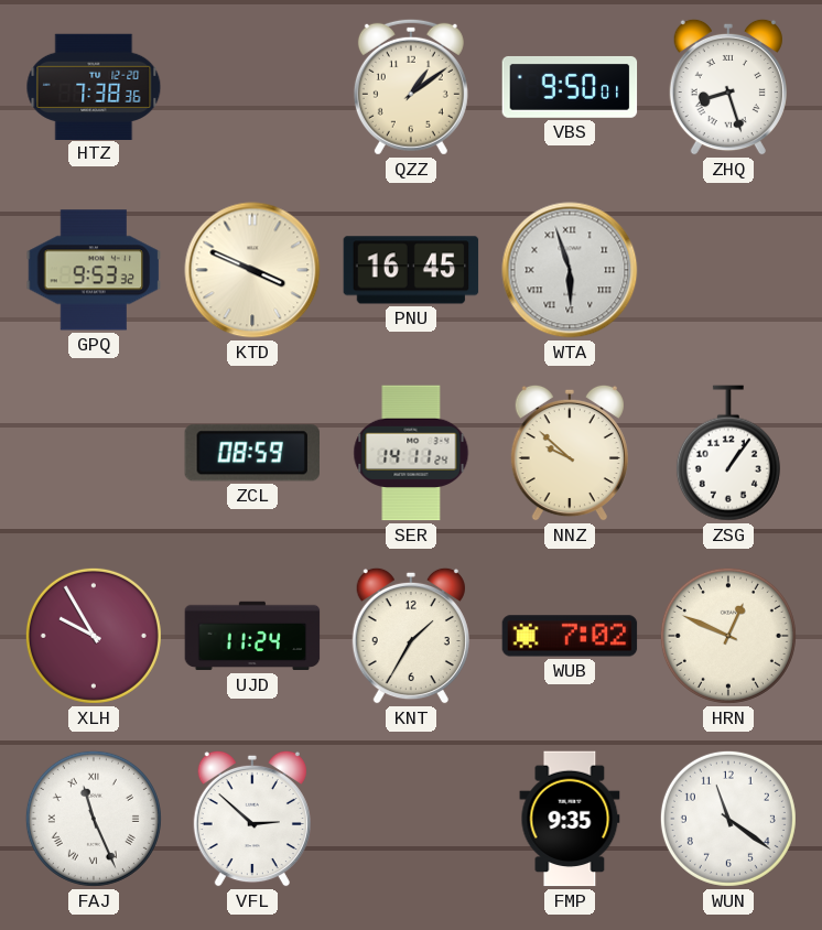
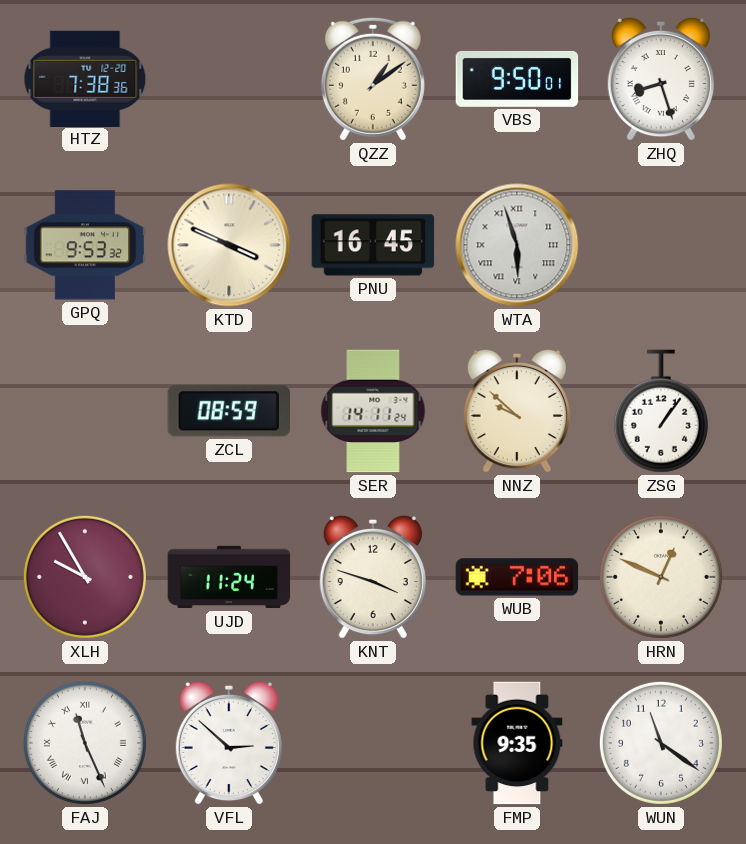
KNT: 1:35 -> 3:48
WUB: 7:02 -> 7:06
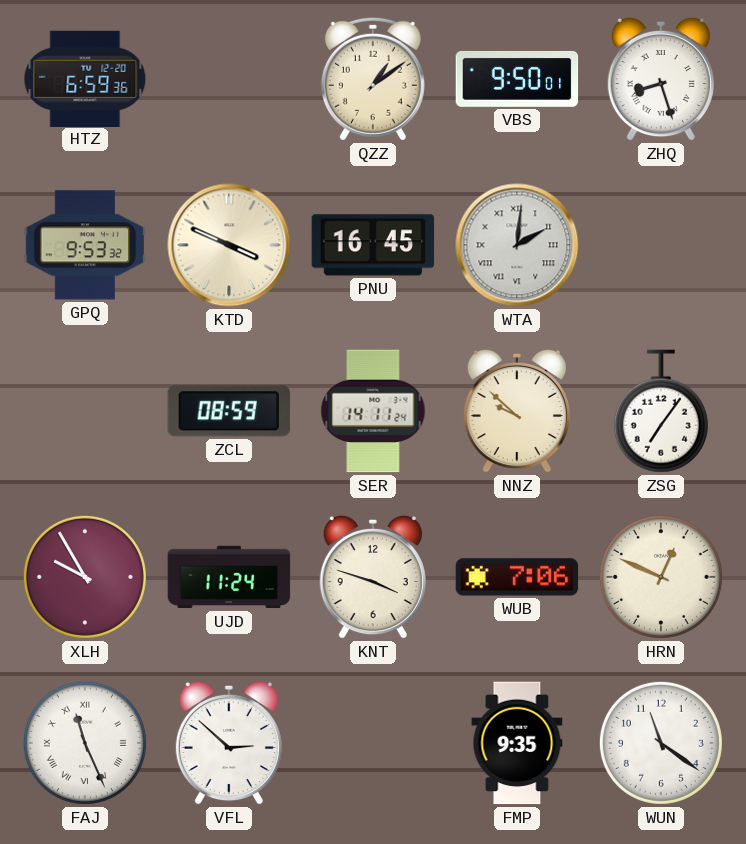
HTZ: 7:38 -> 6:59
WTA: 5:57 -> 2:01
ZSG: 1:06 -> 7:06
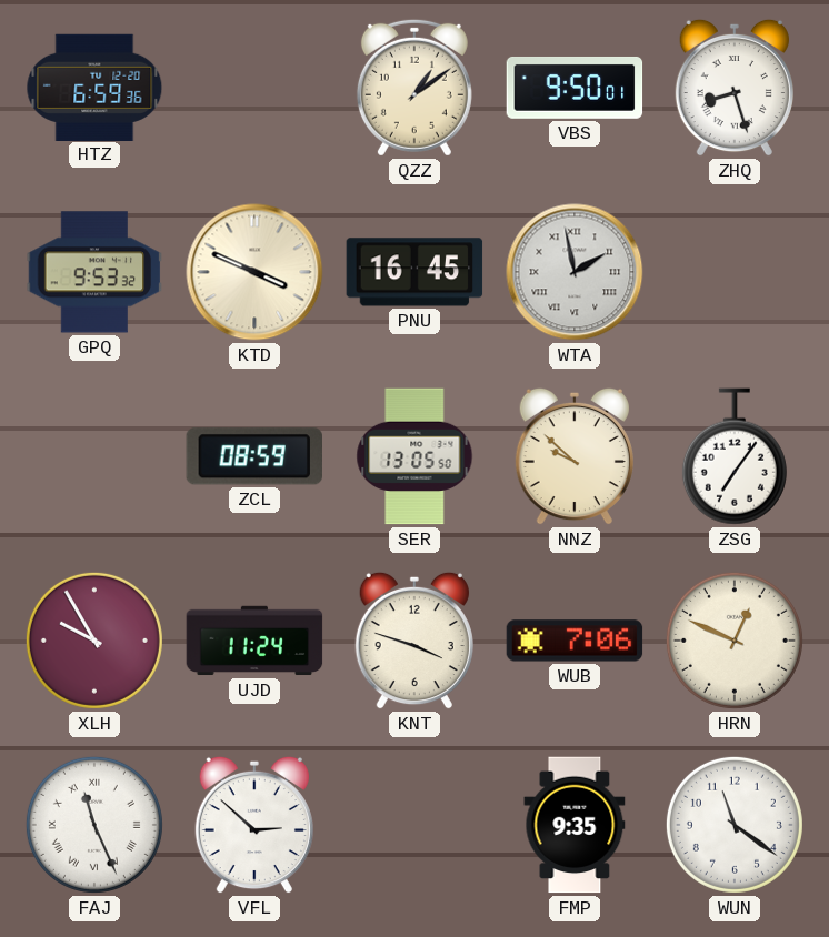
WTA: 2:01 -> 1:58
SER: 14:11 -> 13:05
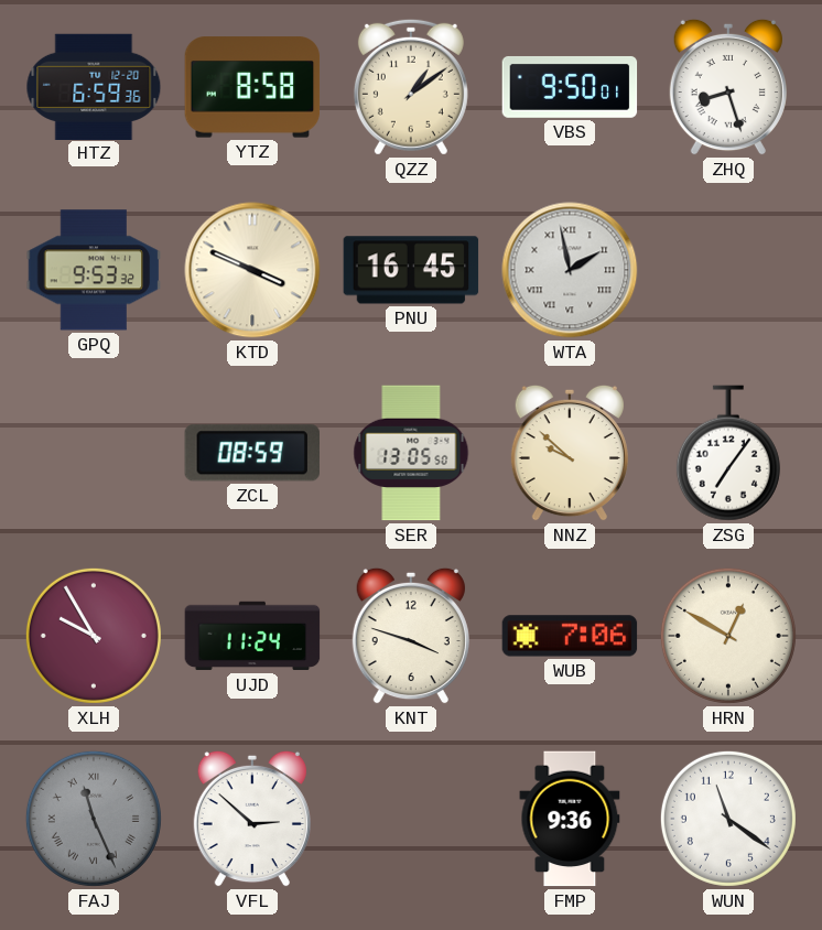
YTZ: none -> 8:58
HRN: 12:49 -> 12:50
FAJ dial: white -> grey
FMP: 9:35 -> 9:36
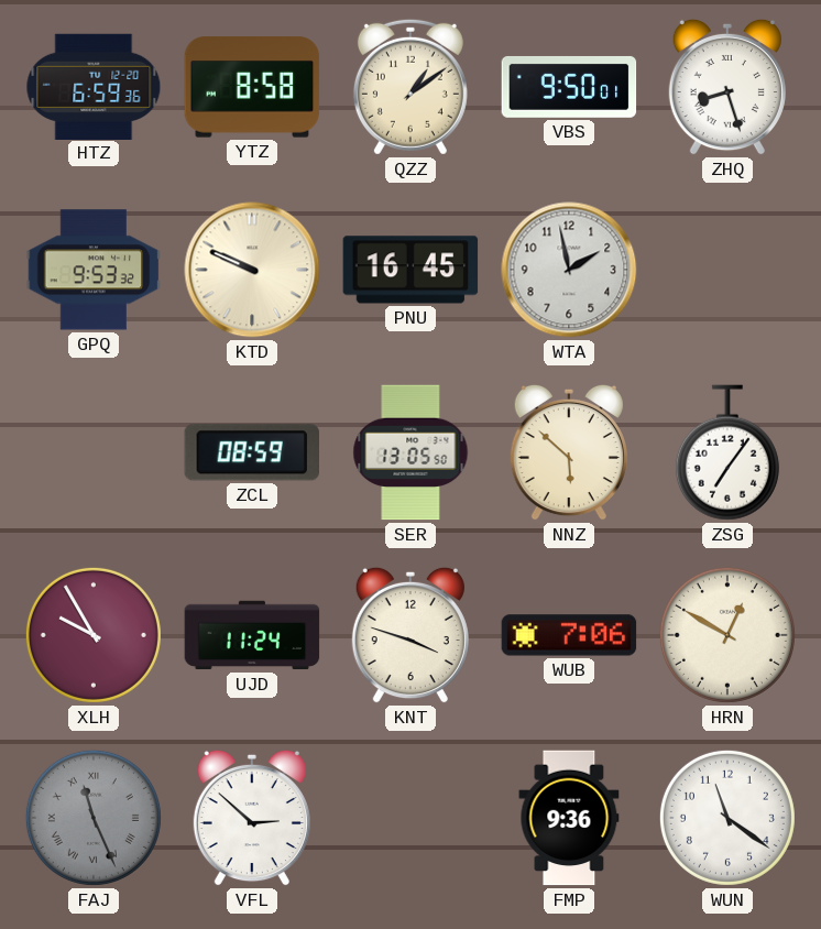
KTD: 3:49 -> 9:49
WTA numerals: Roman -> Arabic
NNZ: 9:52 -> 5:52
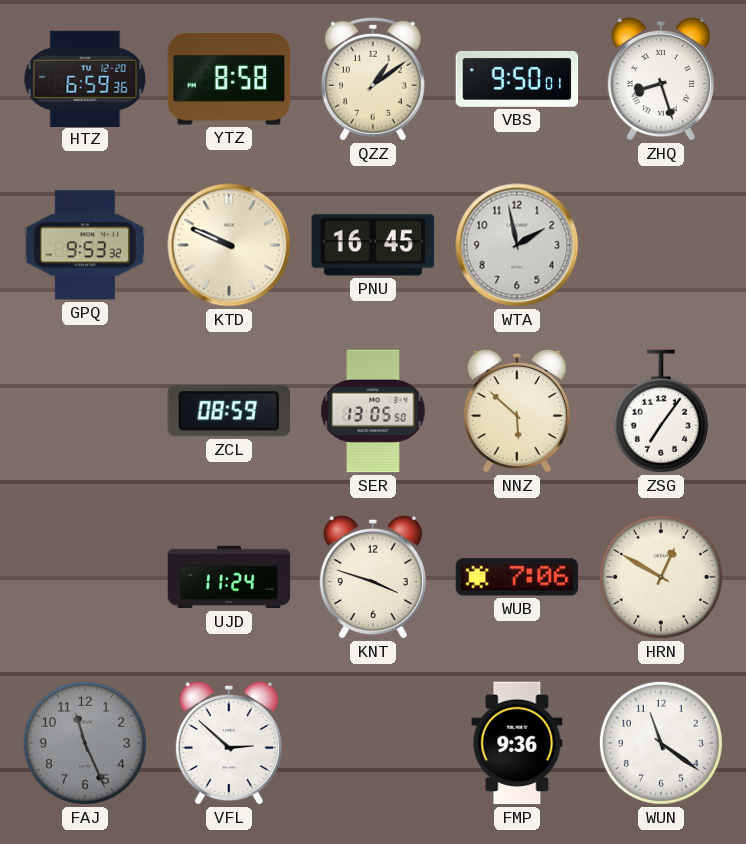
XLH: 9:55 -> none
FAJ numerals: Roman -> Arabic
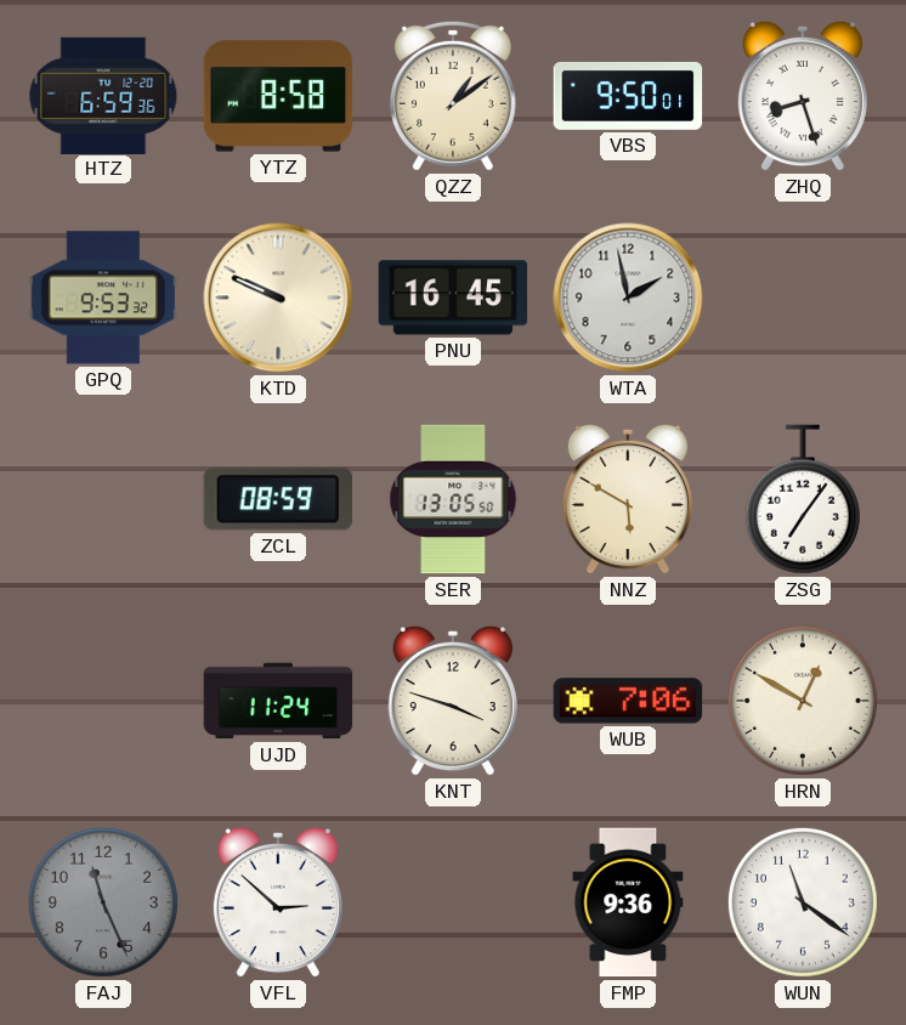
NNZ: 5:52 -> 5:50
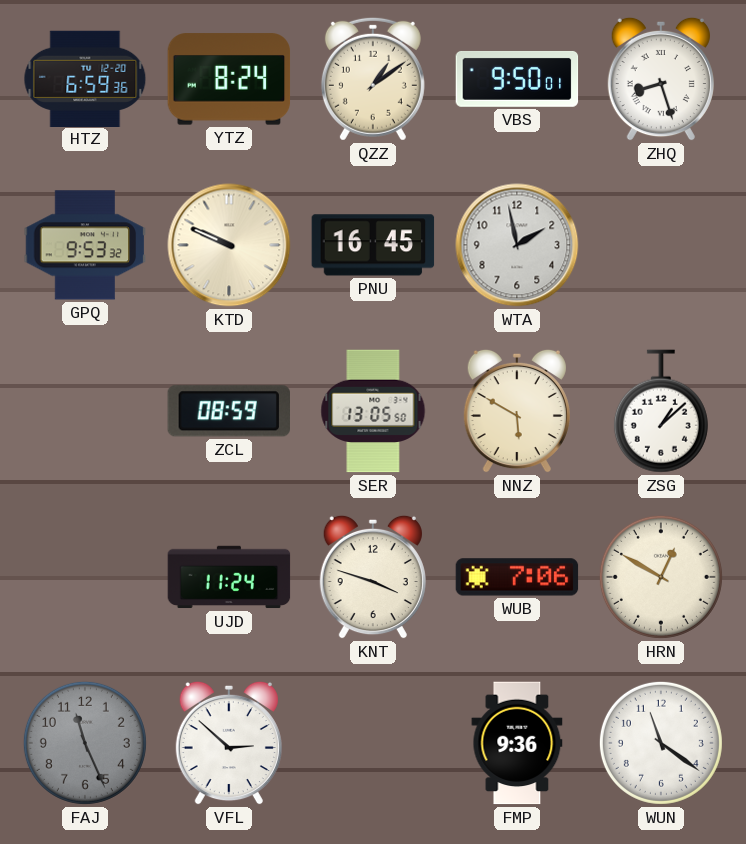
YTZ: 8:58 -> 8:24
ZSG: 7:06 -> 1:08
